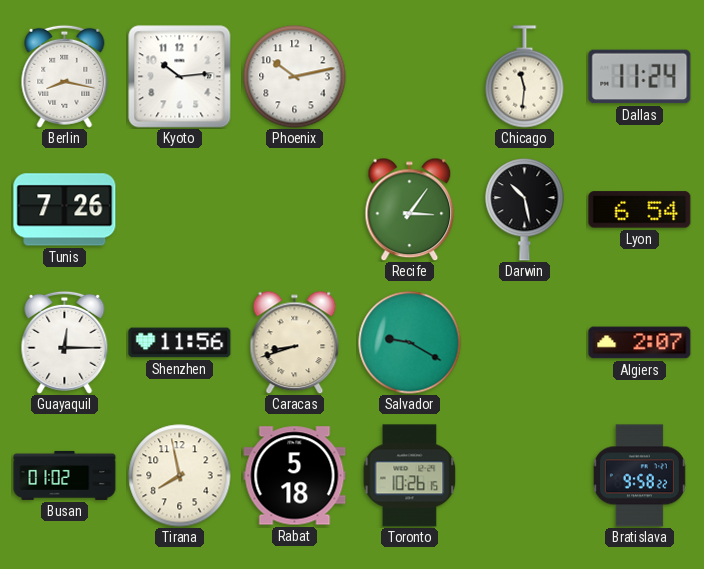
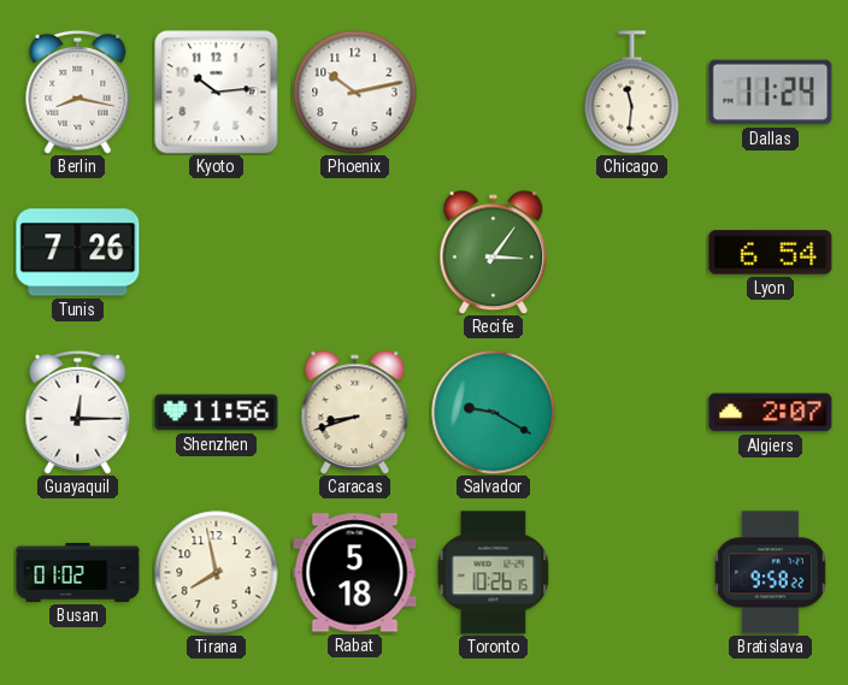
Darwin: 10:28 -> none
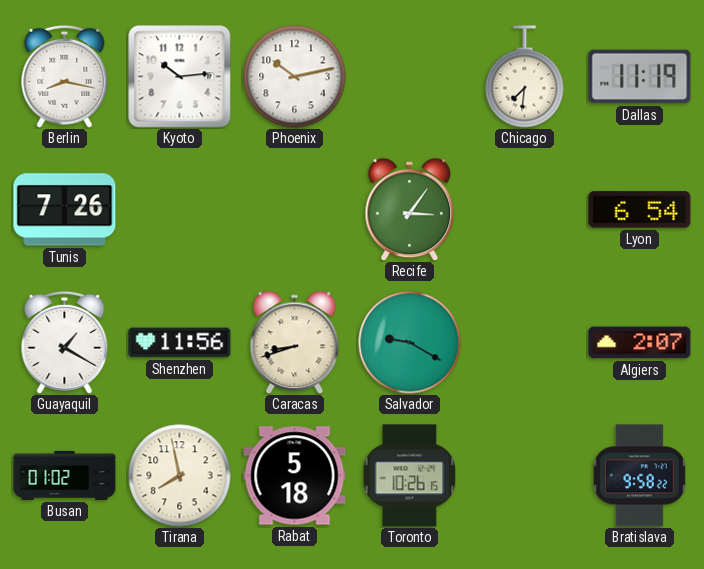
Chicago: 11:31 -> 7:31
Dallas: 11:24 -> 11:19
Guayaquil: 12:15 -> 1:20
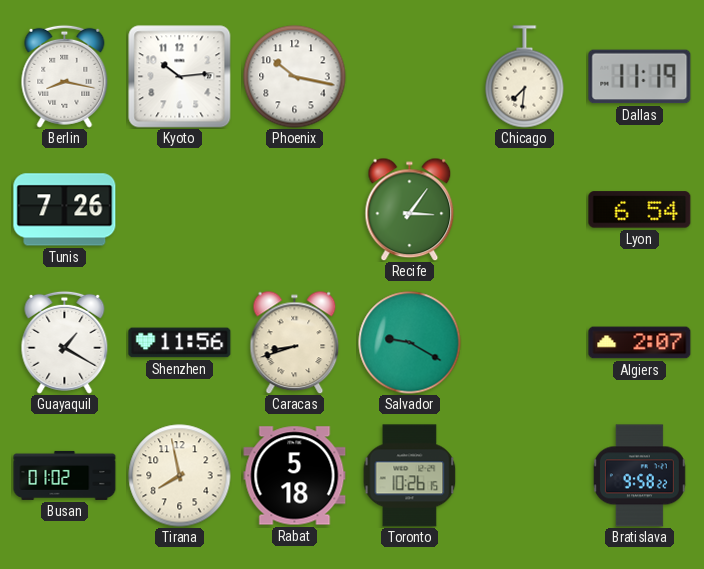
Phoenix: 10:13 -> 10:17
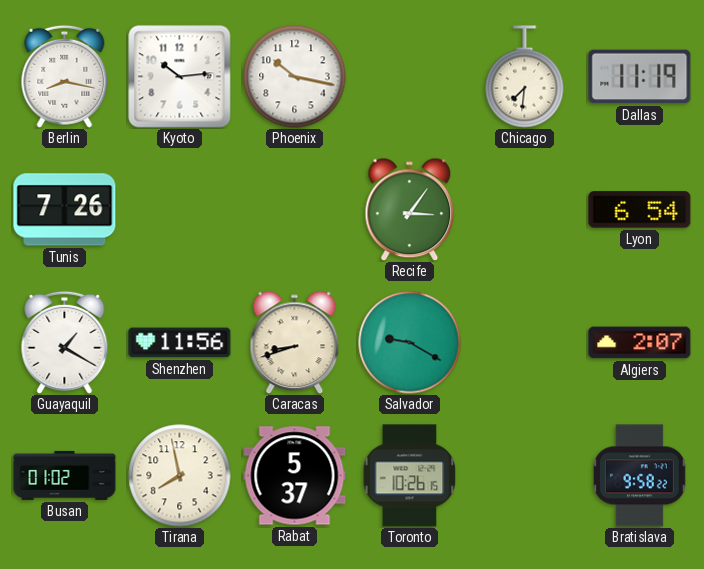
Rabat: 5:18 -> 5:37
